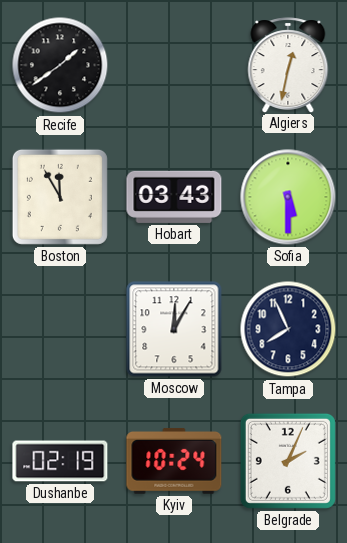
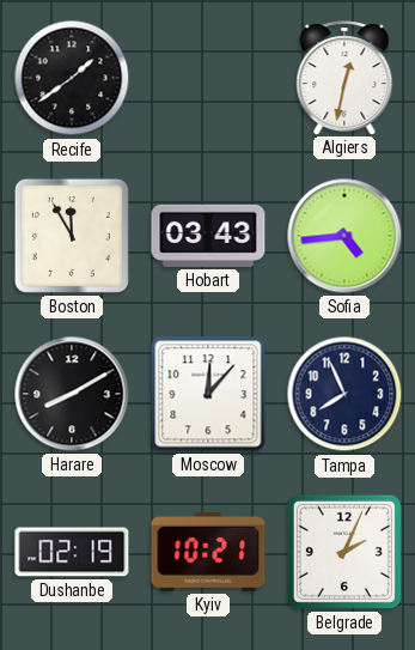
Sofia: 5:30 -> 4:44
Harare: none -> 8:10
Moscow: 12:05 -> 12:07
Kyiv: 10:24 -> 10:21
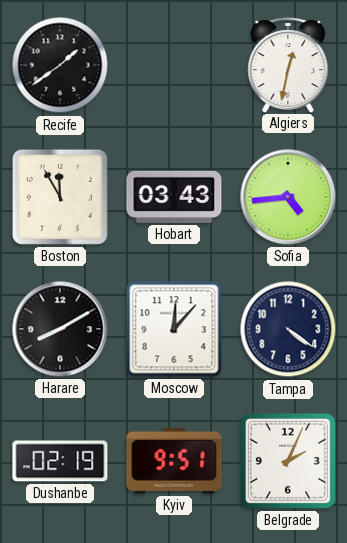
Tampa: 7:56 -> 4:21
Kyiv: 10:21 -> 9:51
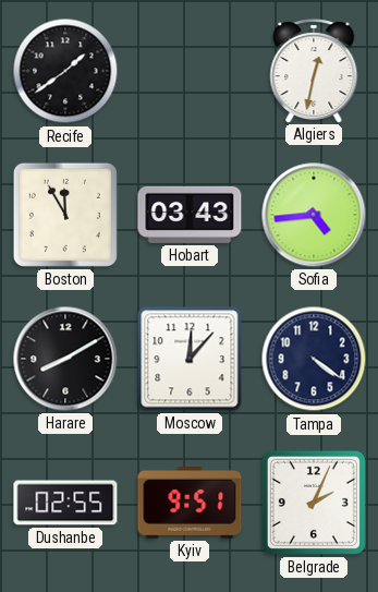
Dushanbe: 02:19 -> 02:55
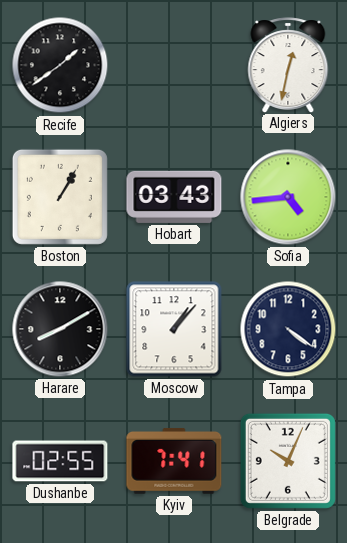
Boston: 11:55 -> 1:05
Moscow: 12:07 -> 1:07
Kyiv: 9:51 -> 7:41
Belgrade: 2:04 -> 10:04
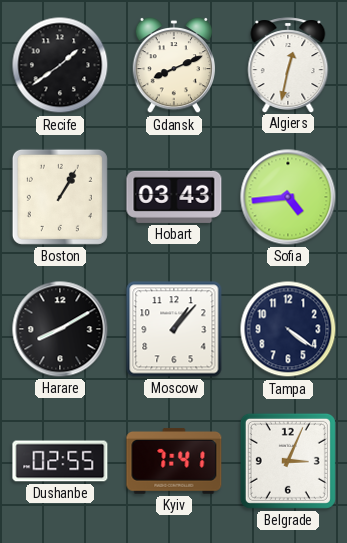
Gdansk: none -> 8:11
Belgrade: 10:04 -> 3:04
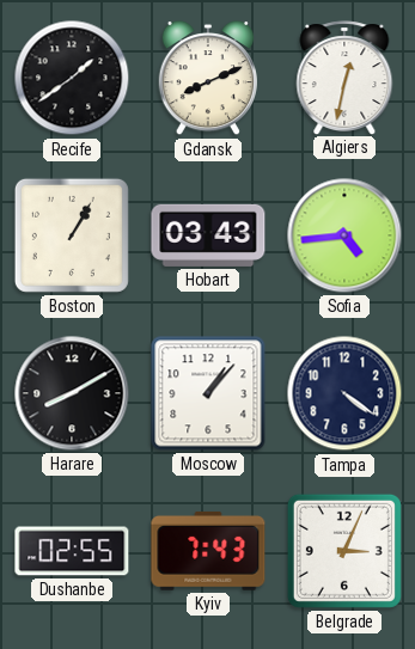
Kyiv: 7:41 -> 7:43
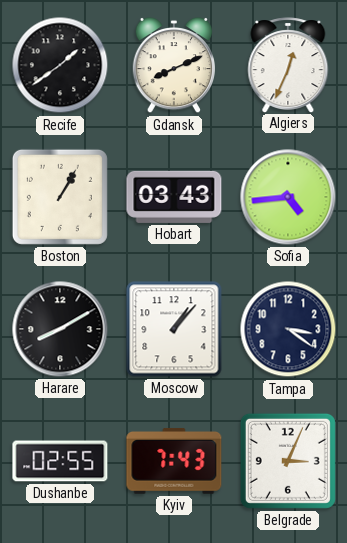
Algiers: 12:32 -> 12:34
Tampa: 4:21 -> 3:21
